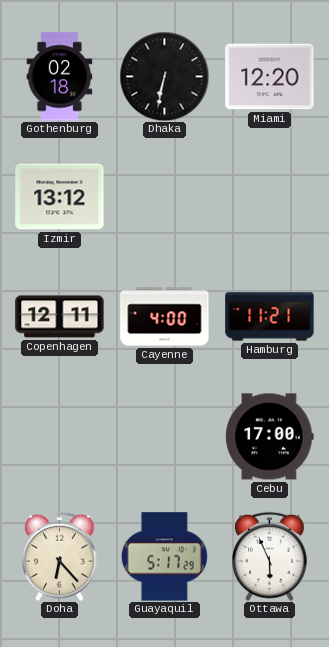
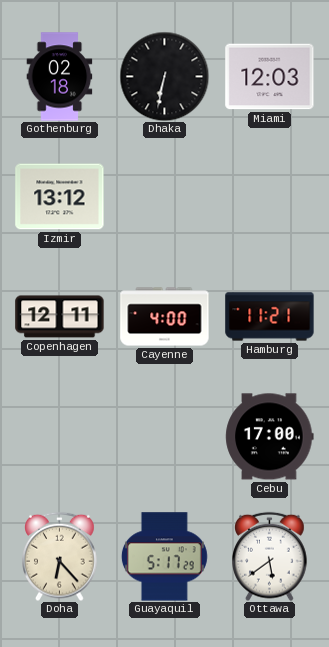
Miami: 12:20 -> 12:03
Ottawa: 5:56 -> 5:39
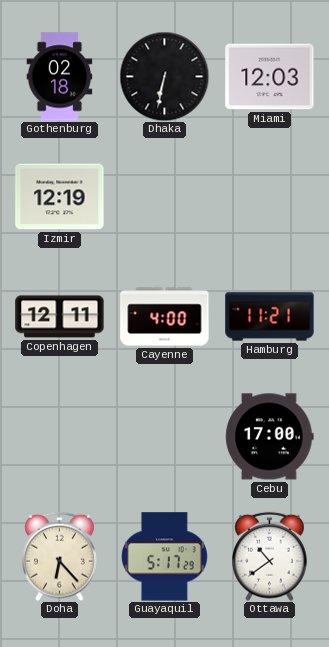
Izmir: 13:12 -> 12:19
Ottawa: 5:39 -> 10:39
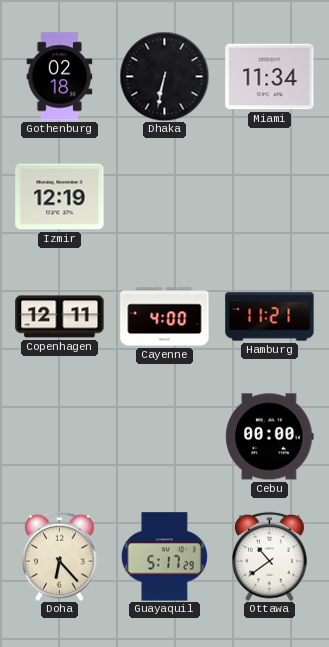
Miami: 12:03 -> 11:34
Cebu: 17:00 -> 00:00
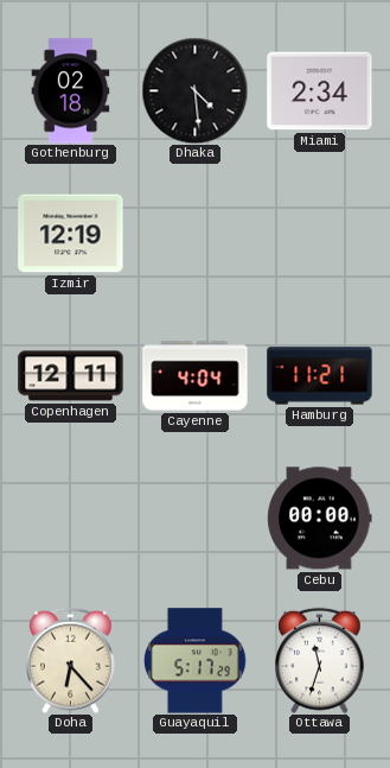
Dhaka: 6:32 -> 4:29
Miami: 11:34 -> 2:34
Cayenne: 4:00 -> 4:04
Ottawa: 10:39 -> 11:33
